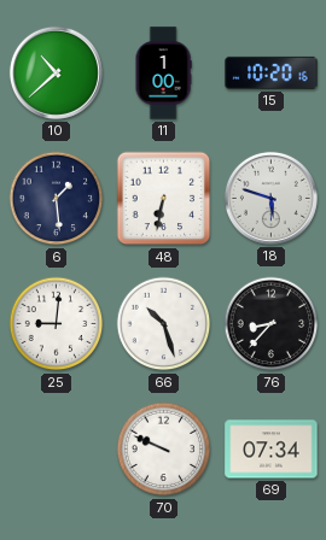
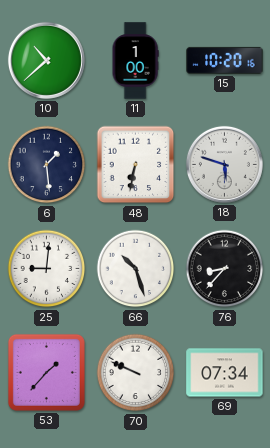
53: none -> 1:37
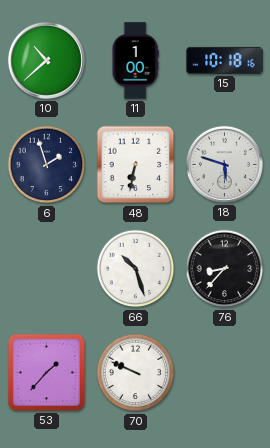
15: 10:20 -> 10:18
6: 1:29 -> 1:57
25: 9:01 -> none
69: 07:34 -> none
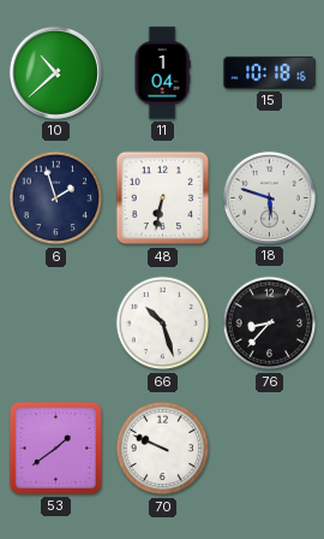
11: 1:00 -> 1:04
53: 1:37 -> 1:39
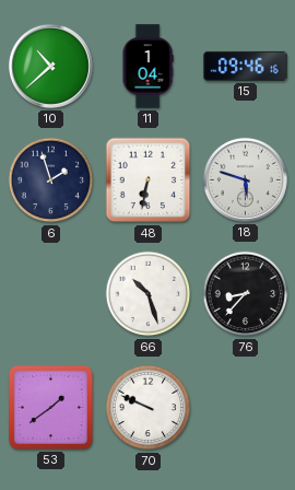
15: 10:18 -> 09:46
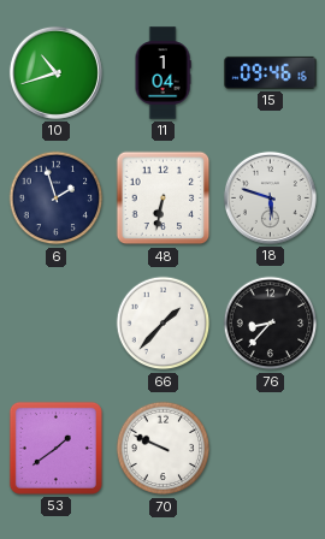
10: 10:38 -> 10:42
66: 10:27 -> 1:37
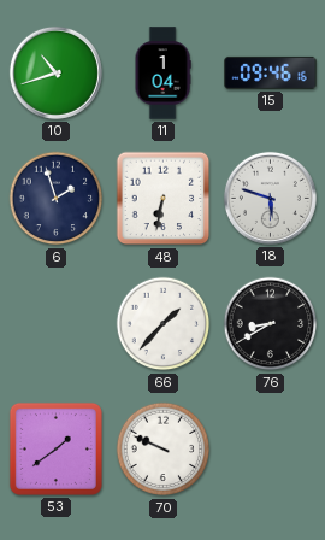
76: 8:37 -> 8:40
